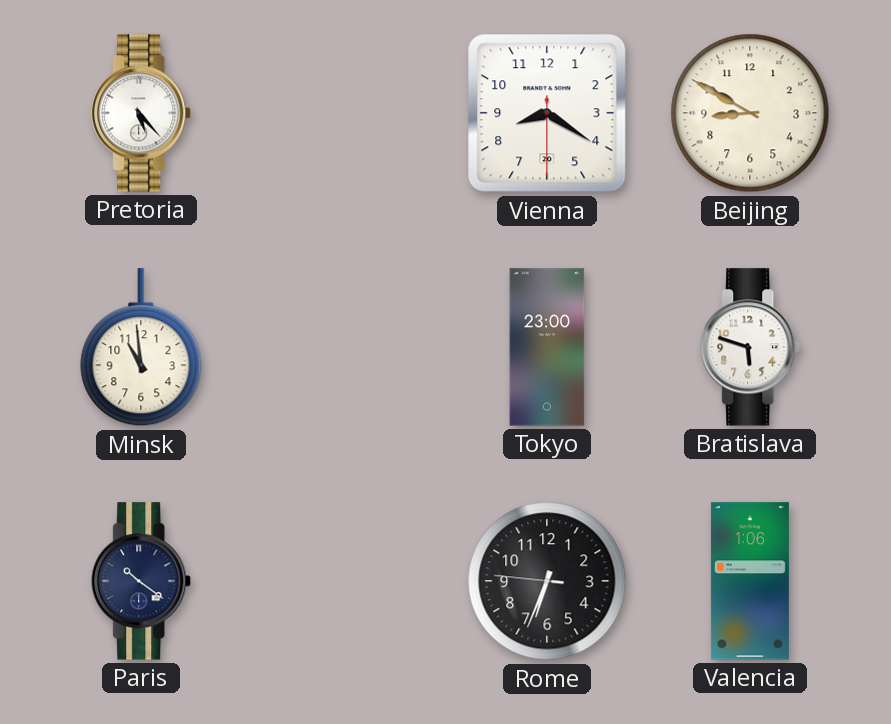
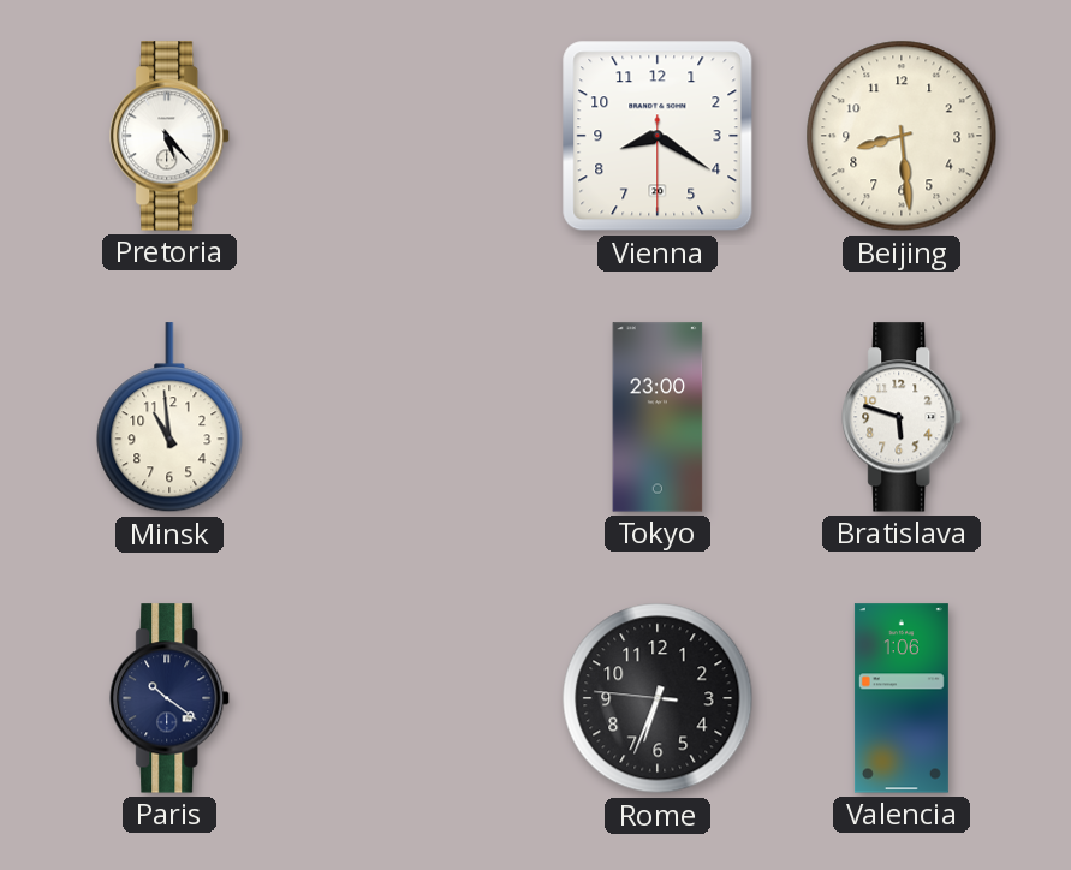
Beijing: 8:50 -> 8:29
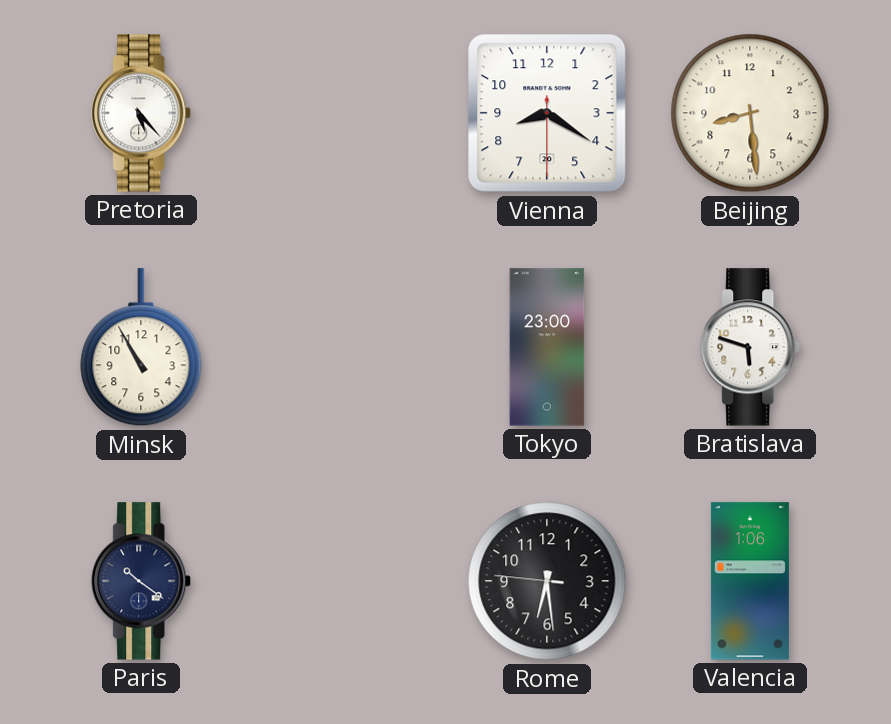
Minsk: 10:59 -> 10:55
Rome: 6:33 -> 6:28
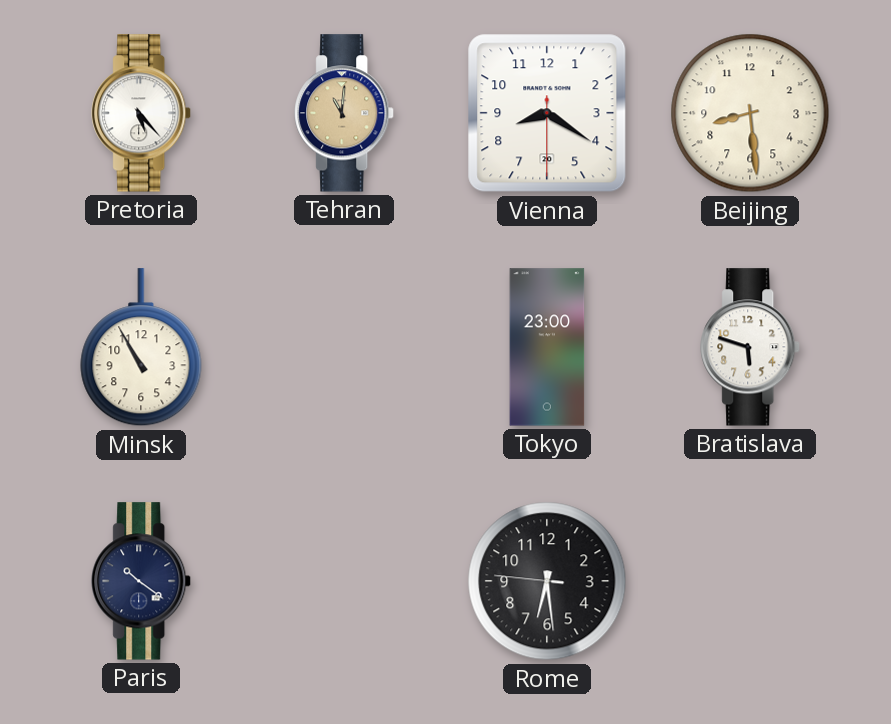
Tehran: none -> 11:01
Valencia: 1:06 -> none
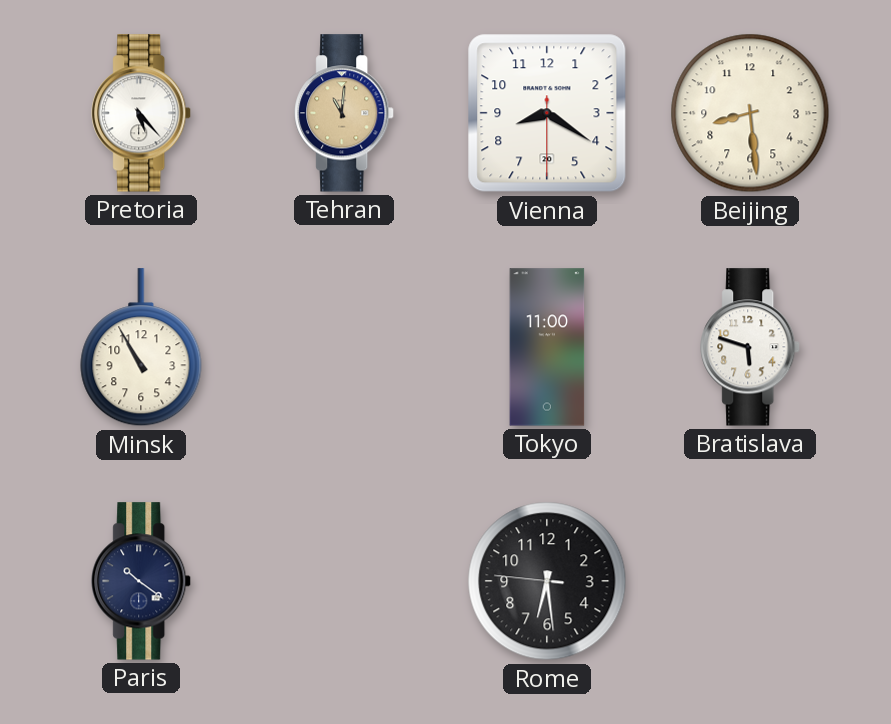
Tokyo: 23:00 -> 11:00
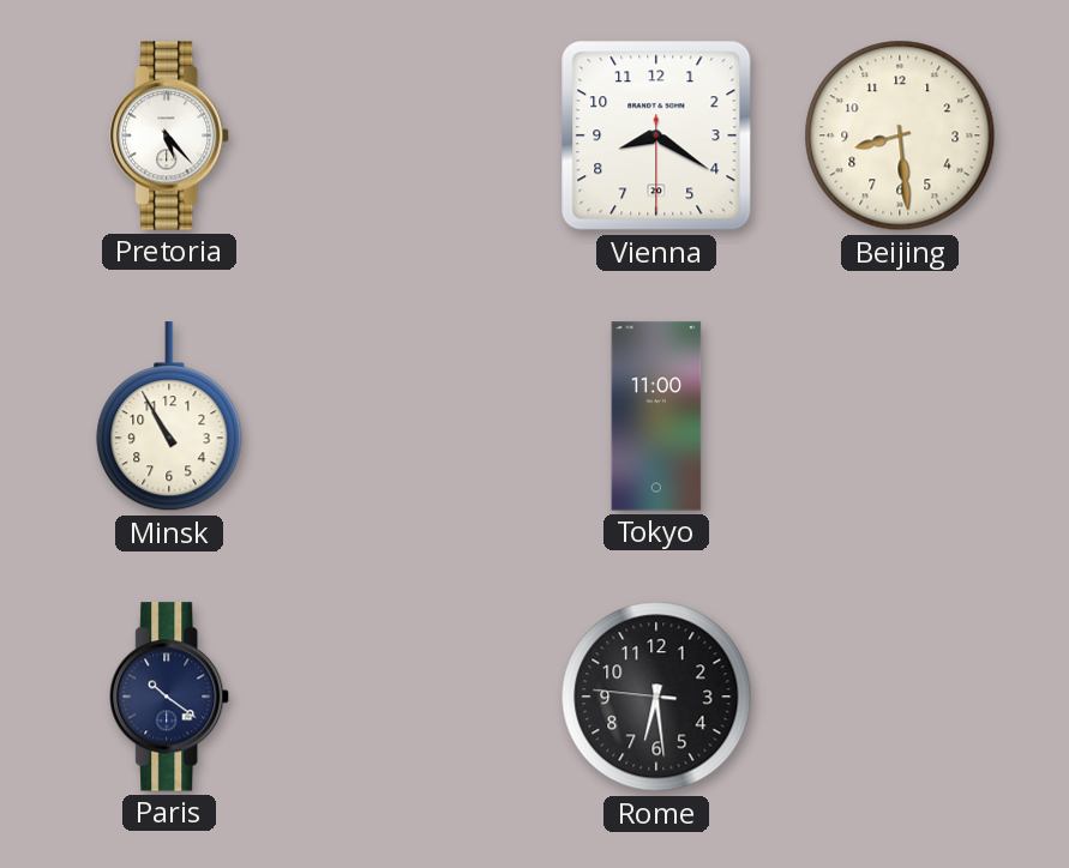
Tehran: 11:01 -> none
Bratislava: 5:48 -> none
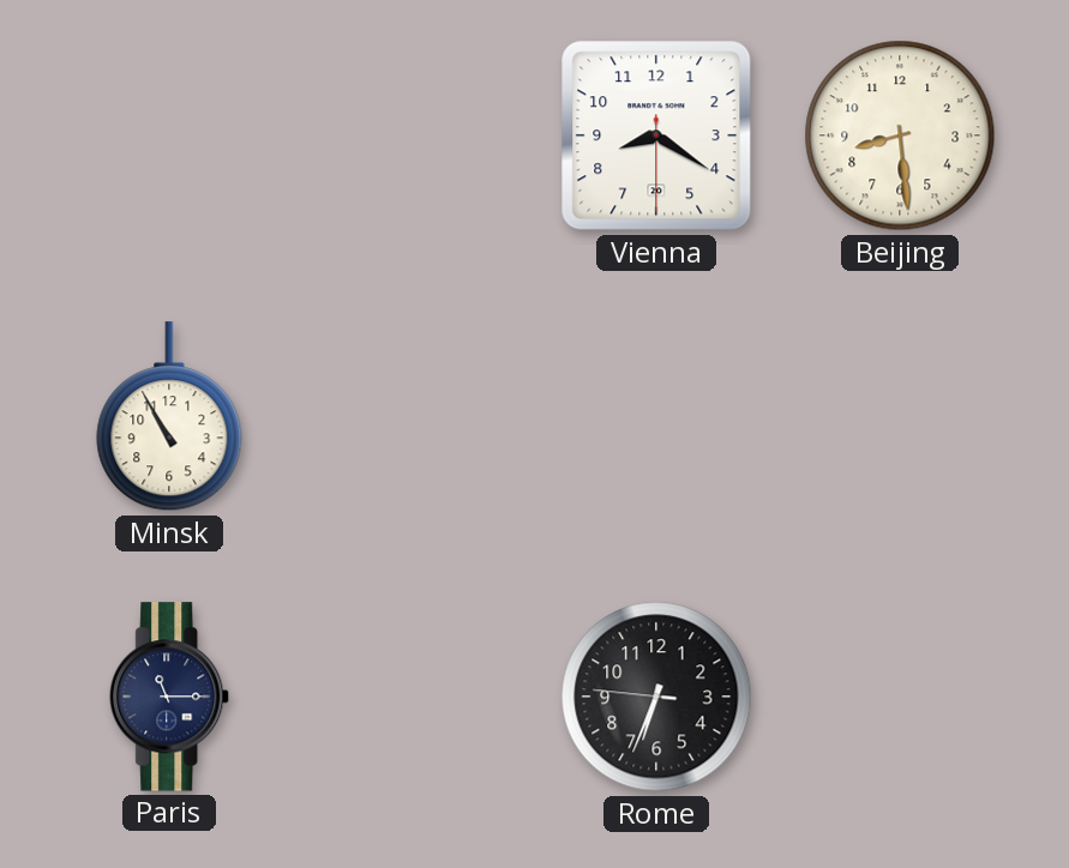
Pretoria: 5:23 -> none
Tokyo: 11:00 -> none
Paris: 10:21 -> 11:15
Rome: 6:28 -> 6:33
